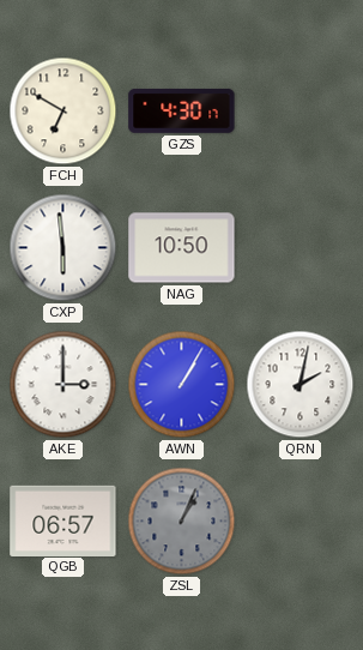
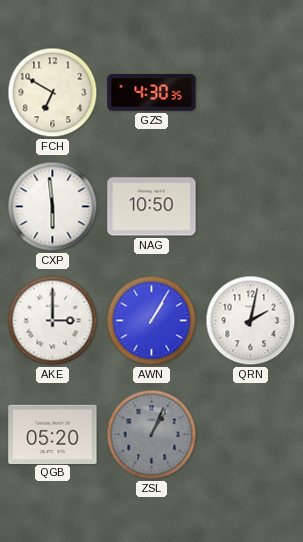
GZS: 4:30:17 -> 4:30:35
QGB: 06:57 -> 05:20
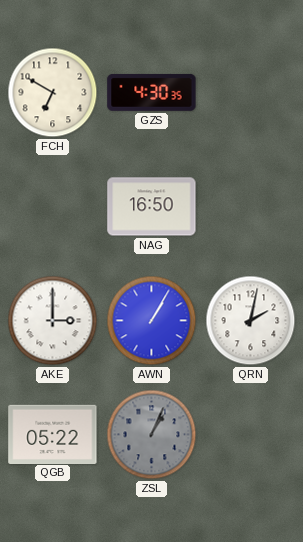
CXP: 5:59 -> none
NAG: 10:50 -> 16:50
QGB: 05:20 -> 05:22
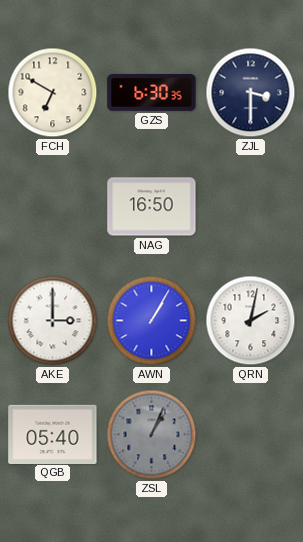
GZS: 4:30 -> 6:30
ZJL: none -> 3:30
QGB: 05:22 -> 05:40
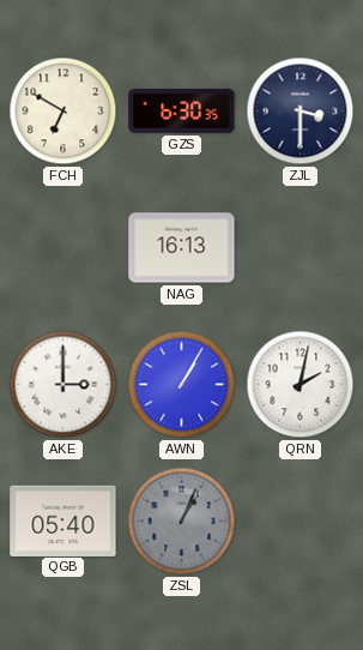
NAG: 16:50 -> 16:13
